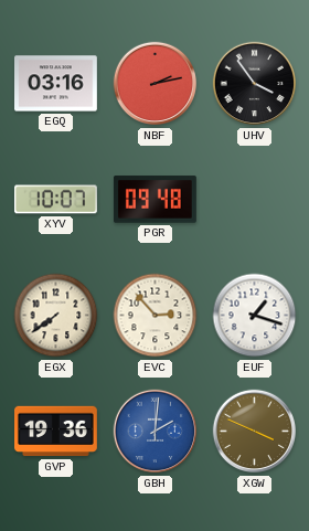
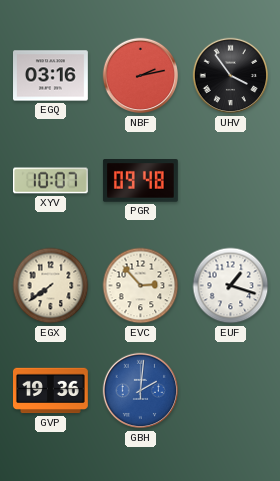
XGW: 3:49 -> none
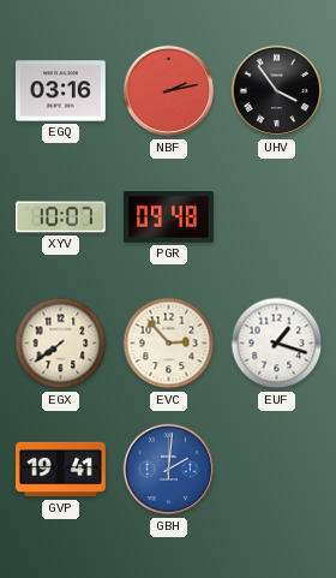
GVP: 19:36 -> 19:41
